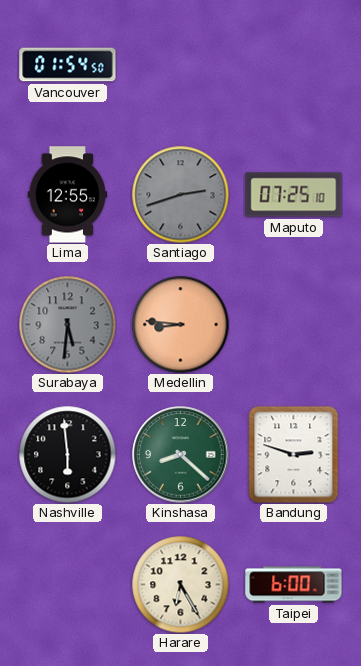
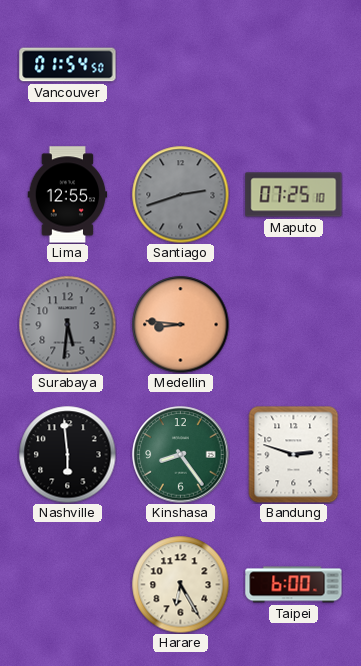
Kinshasa: 8:22 -> 8:24
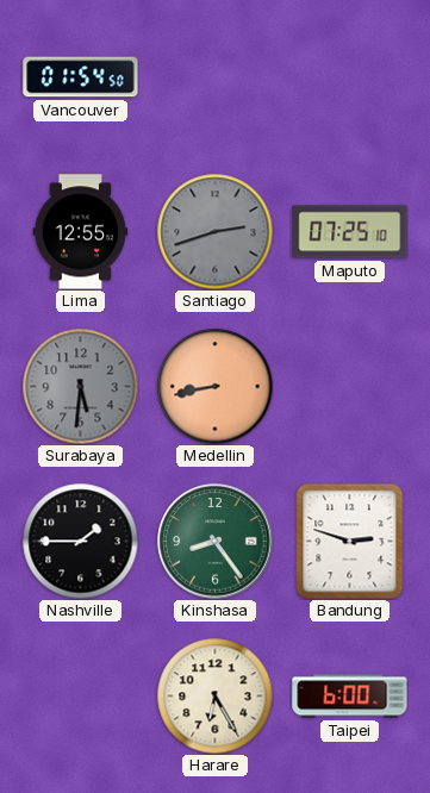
Medellin: 8:46 -> 8:43
Nashville: 5:59 -> 1:45
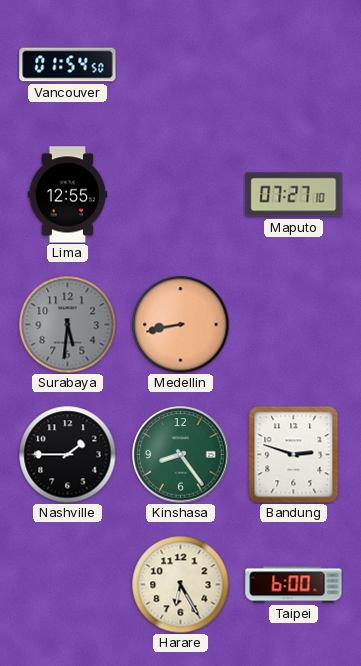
Santiago: 2:42 -> none
Maputo: 07:25 -> 07:27
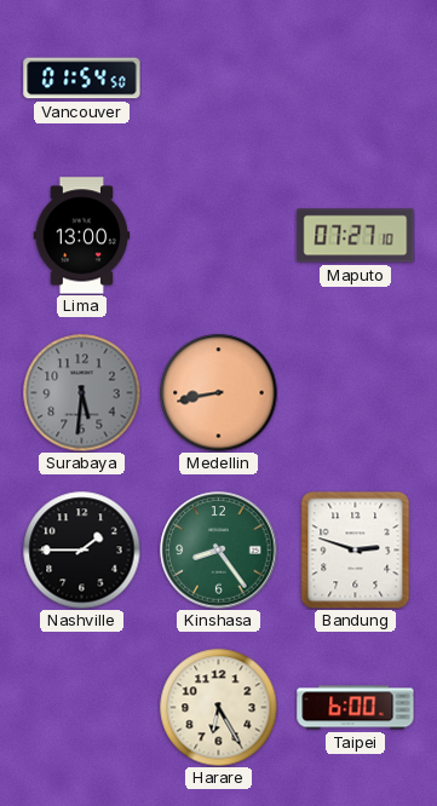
Lima: 12:55 -> 13:00
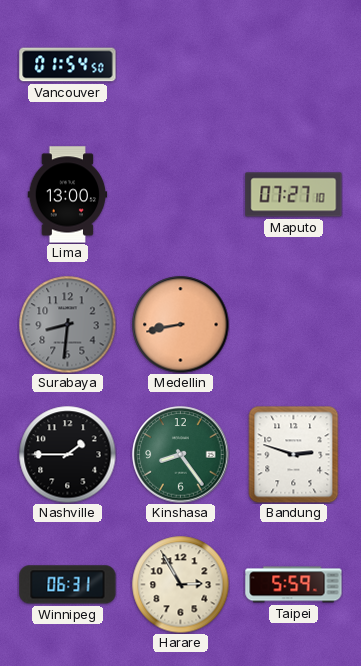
Surabaya: 5:31 -> 8:31
Winnipeg: none -> 06:31
Harare: 6:25 -> 2:55
Taipei: 6:00 -> 5:59
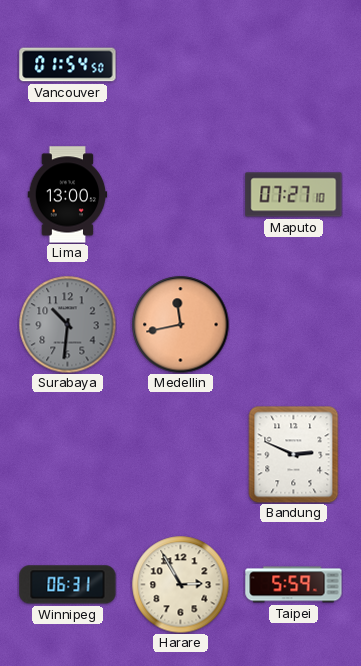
Surabaya: 8:31 -> 10:31
Medellin: 8:43 -> 11:43
Nashville: 1:45 -> none
Kinshasa: 8:24 -> none
Bandung: 2:48 -> 2:49
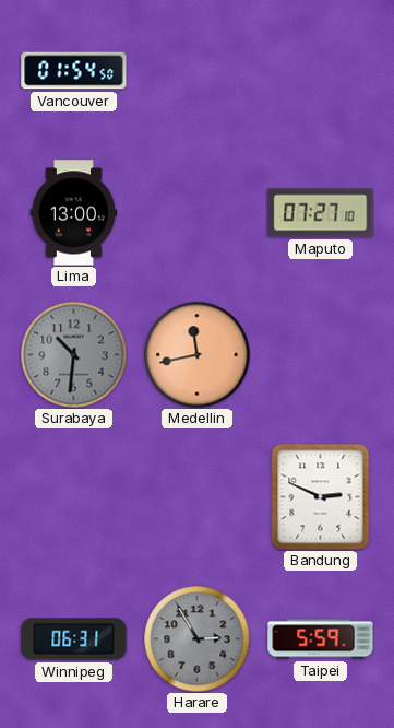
Harare dial: cream -> grey
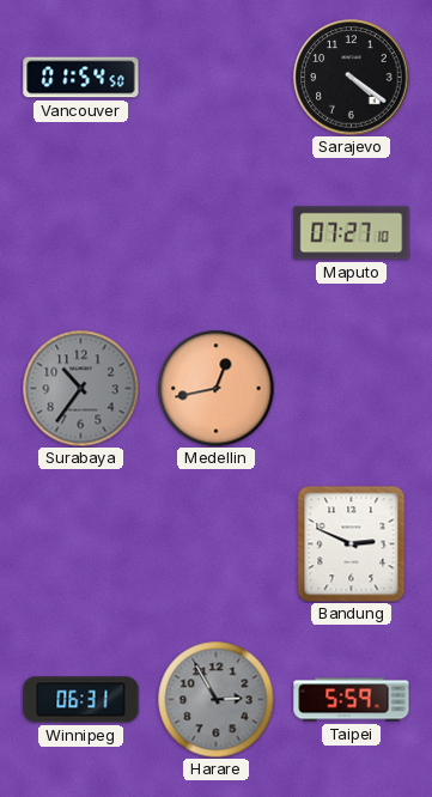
Sarajevo: none -> 4:21
Lima: 13:00 -> none
Surabaya: 10:31 -> 10:36
Medellin: 11:43 -> 12:43
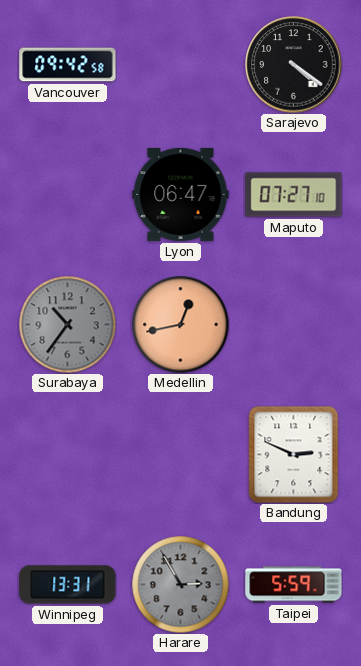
Vancouver: 01:54 -> 09:42
Lyon: none -> 06:47
Winnipeg: 06:31 -> 13:31
